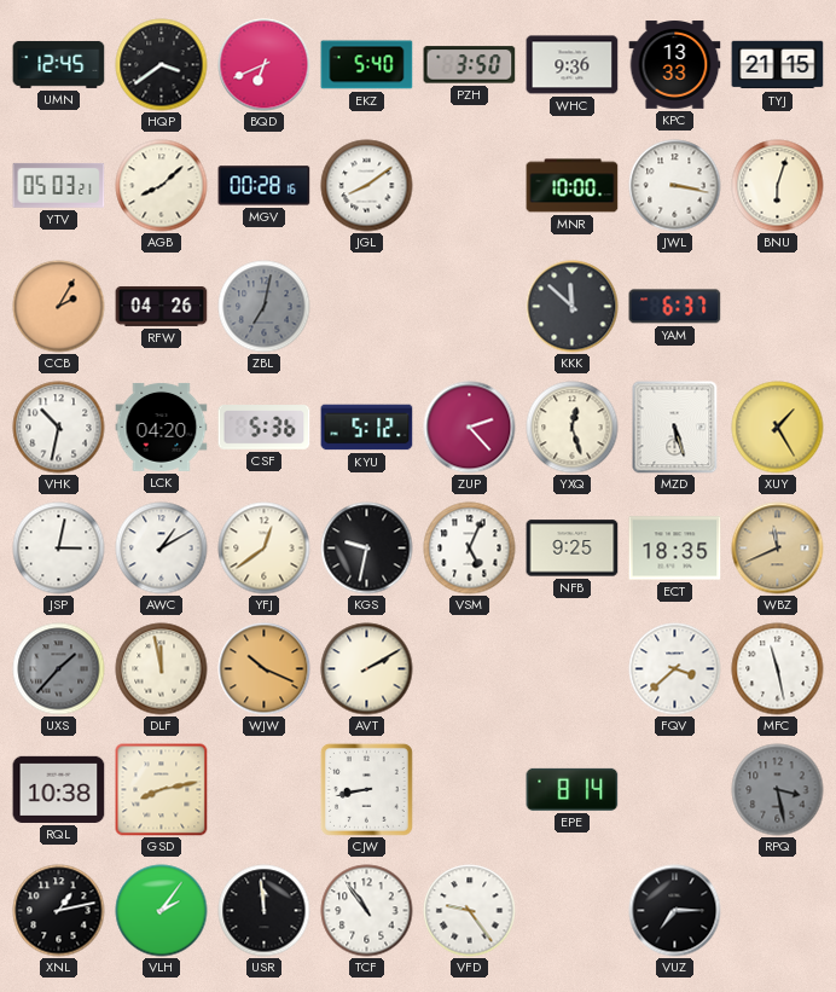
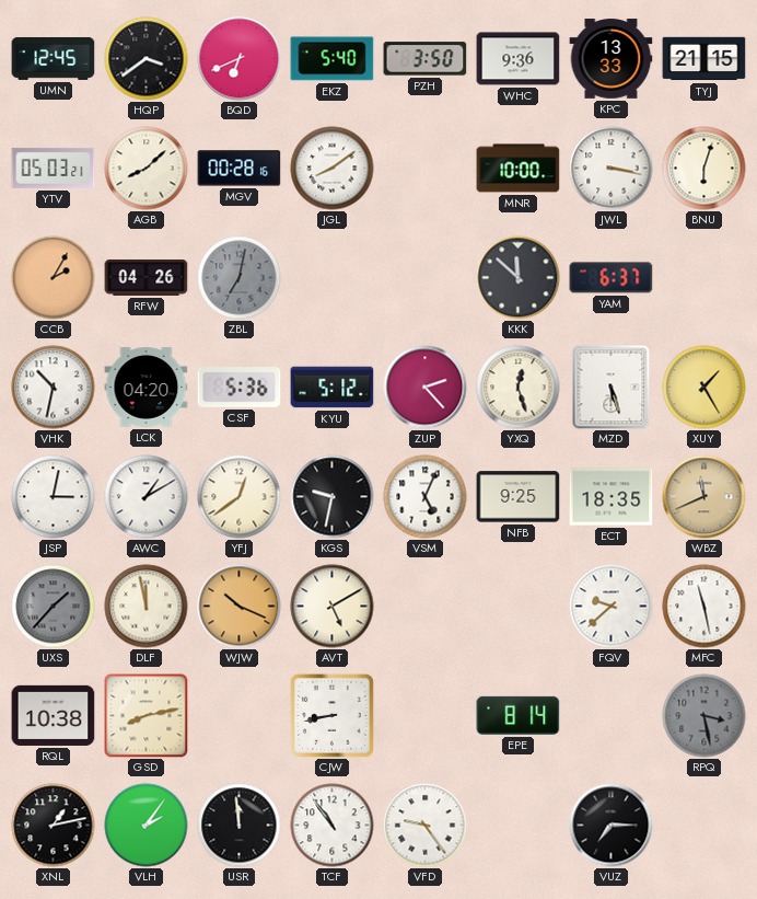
AVT: 2:10 -> 5:10
FQV: 3:38 -> 9:38
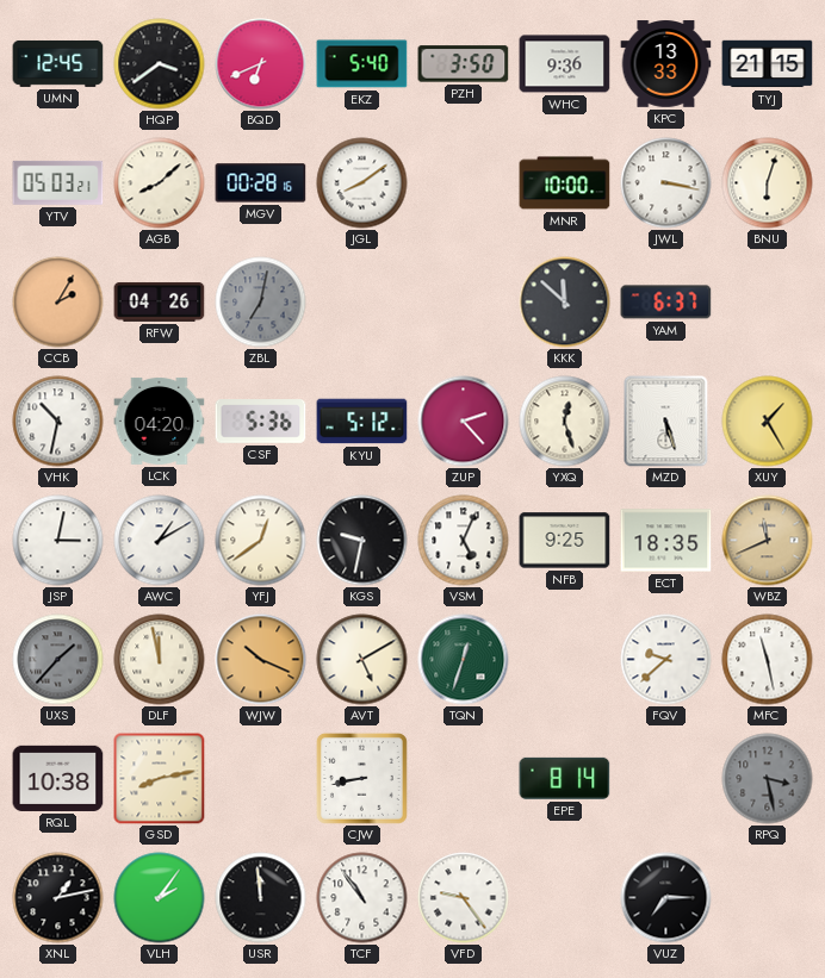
TQN: none -> 12:33
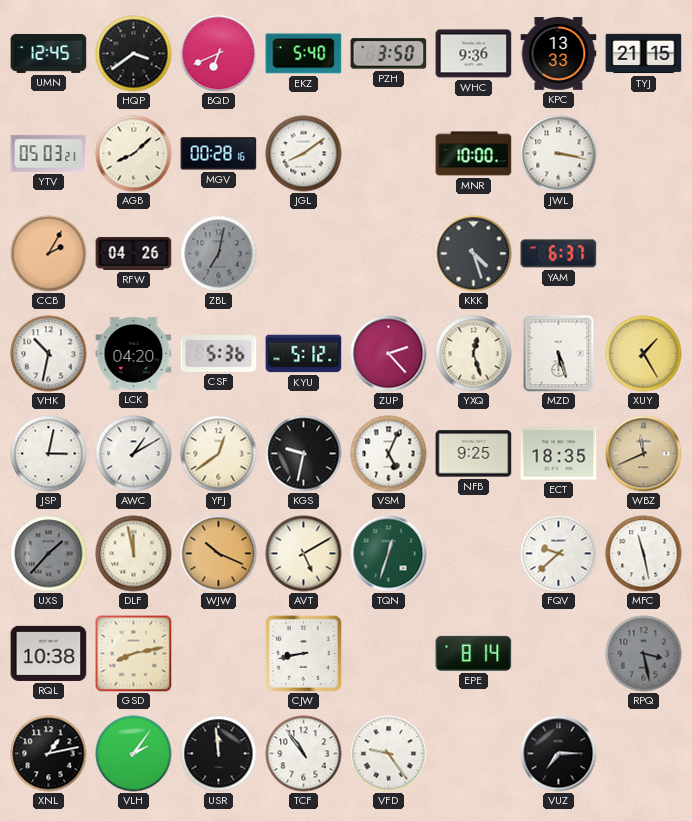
BNU: 6:03 -> none
KKK: 11:52 -> 4:27
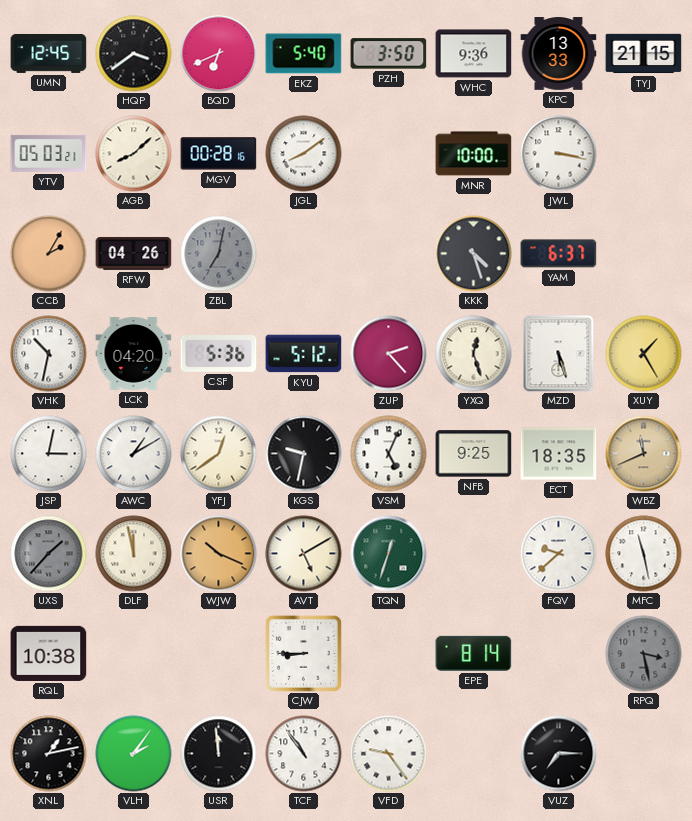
GSD: 8:13 -> none
CJW: 8:43 -> 8:45
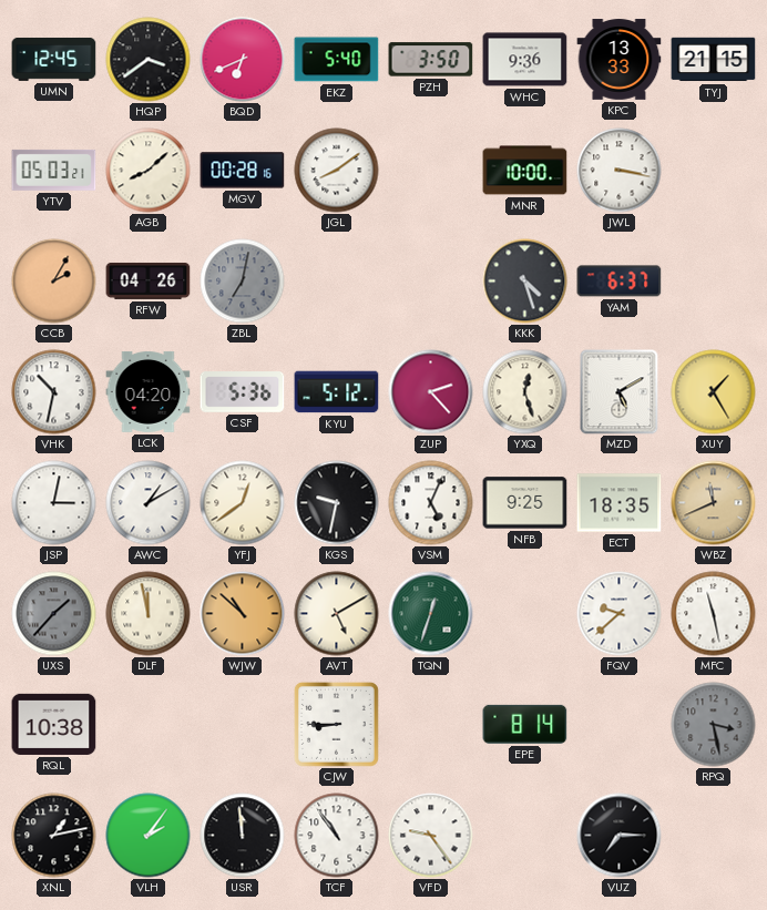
MZD: 5:27 -> 5:10
WJW: 10:19 -> 10:52
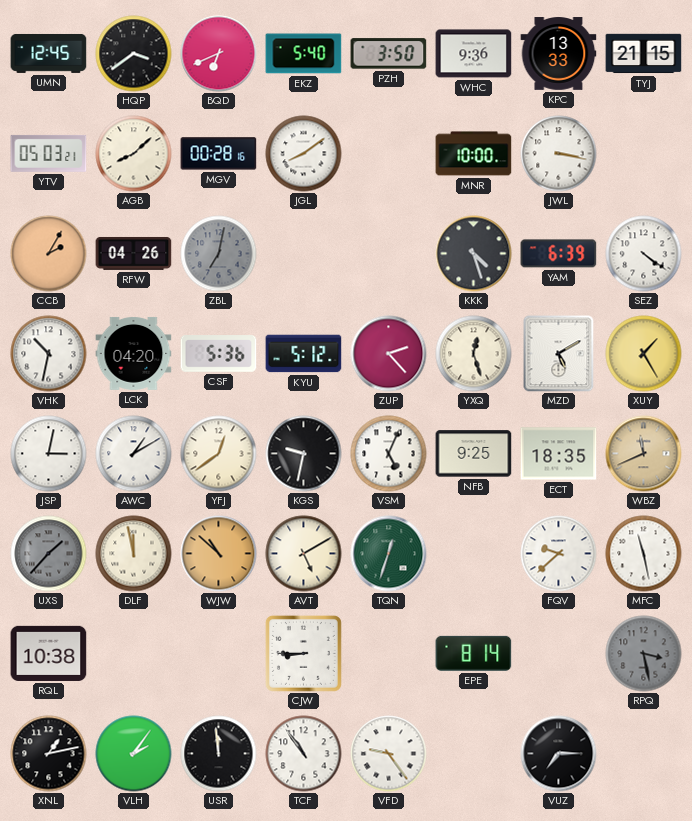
YAM: 6:37 -> 6:39
SEZ: none -> 4:21
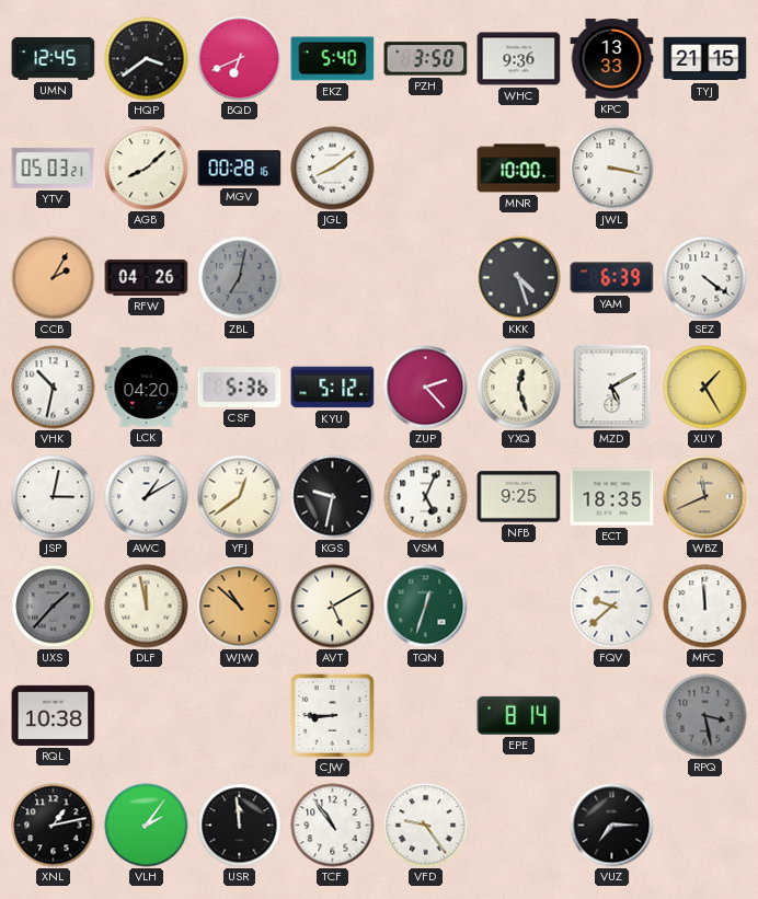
MFC: 11:28 -> 11:59
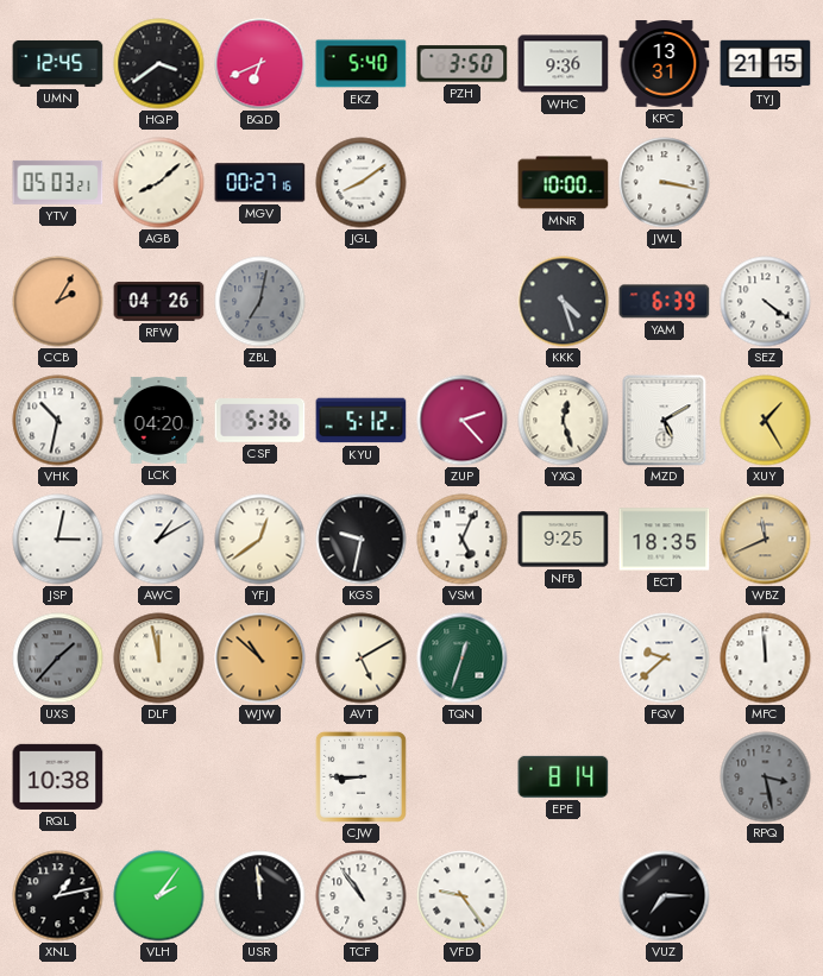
KPC: 13:33 -> 13:31
MGV: 00:28 -> 00:27
